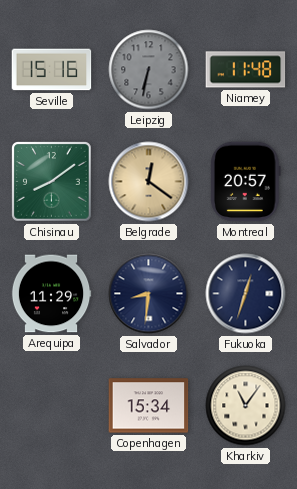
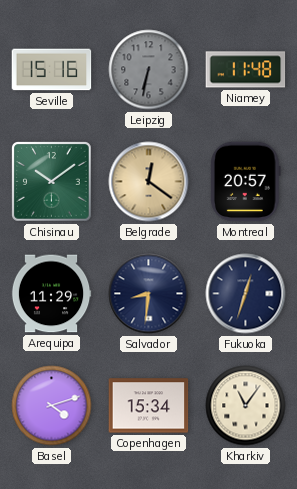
Chisinau: 8:09 -> 10:09
Basel: none -> 4:12
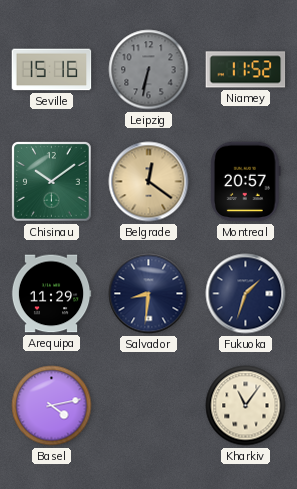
Niamey: 11:48 -> 11:52
Fukuoka: 12:33 -> 1:33
Basel: 4:12 -> 4:13
Copenhagen: 15:34 -> none
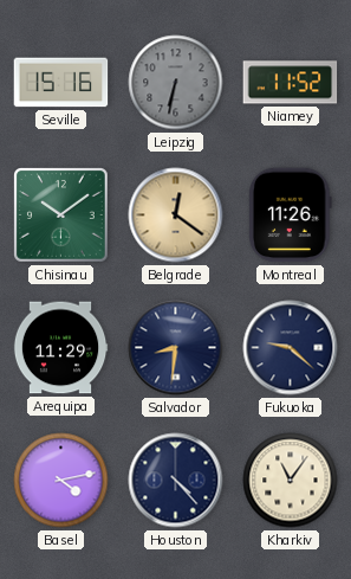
Montreal: 20:57 -> 11:26
Fukuoka: 1:33 -> 9:22
Houston: none -> 4:23
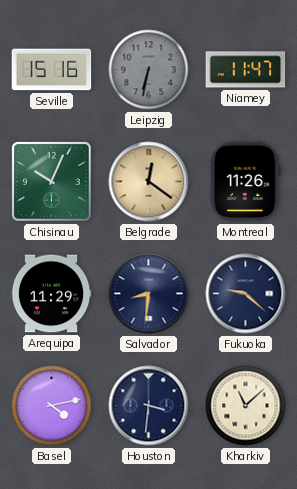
Niamey: 11:52 -> 11:47
Chisinau: 10:09 -> 10:04
Houston: 4:23 -> 3:31
Kharkiv: 11:06 -> 11:08
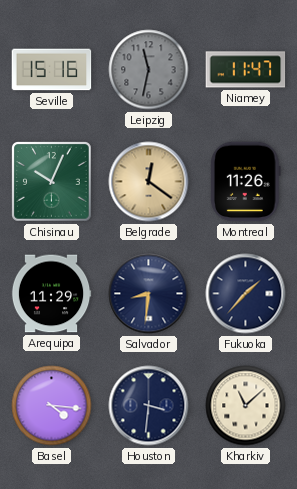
Leipzig: 6:32 -> 11:32
Fukuoka: 9:22 -> 1:37
Basel: 4:13 -> 4:16
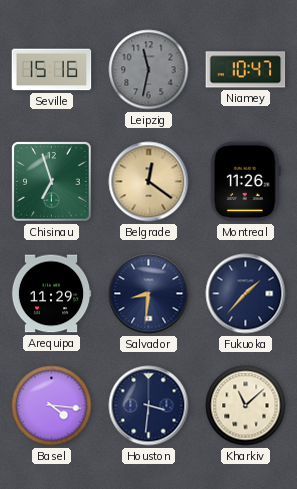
Niamey: 11:47 -> 10:47
Chisinau: 10:04 -> 6:57
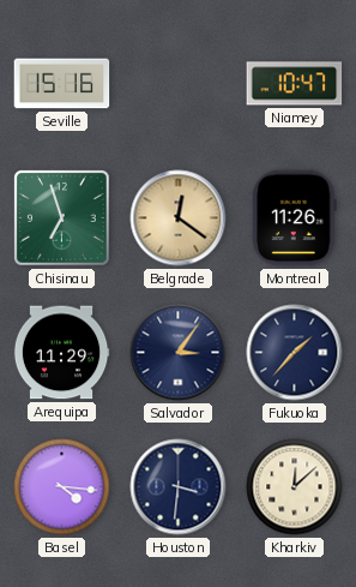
Leipzig: 11:32 -> none
Salvador: 8:31 -> 3:06
Kharkiv: 11:08 -> 12:08
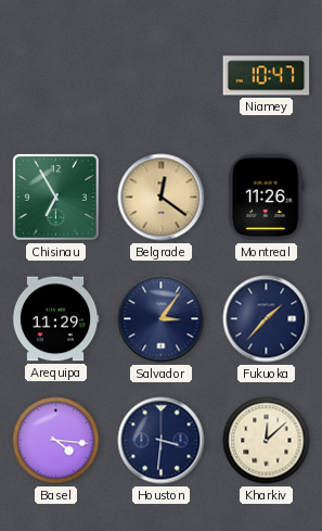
Seville: 15:16 -> none
Chisinau: 6:57 -> 6:55
